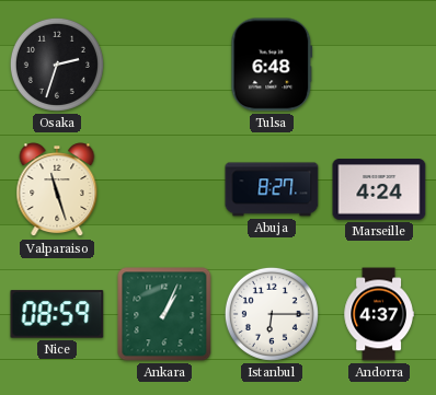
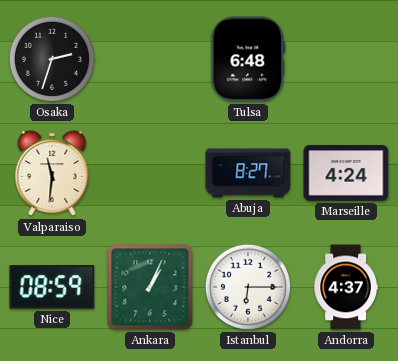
Valparaiso: 11:27 -> 11:31
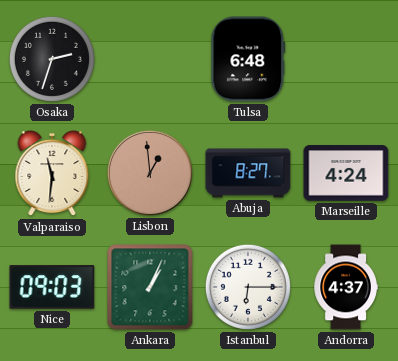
Lisbon: none -> 12:59
Nice: 08:59 -> 09:03
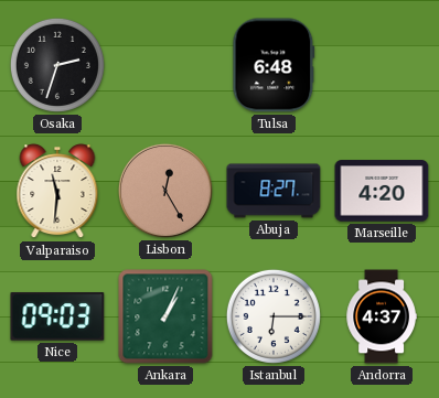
Lisbon: 12:59 -> 12:25
Marseille: 4:24 -> 4:20
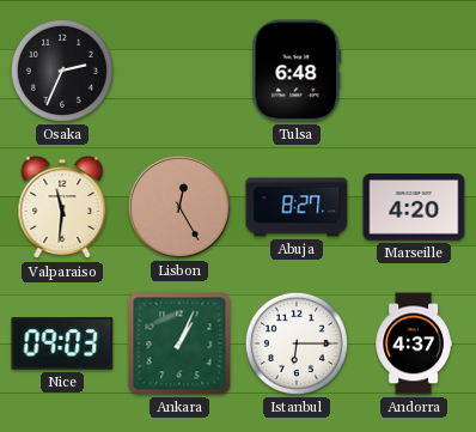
Osaka: 2:33 -> 2:34
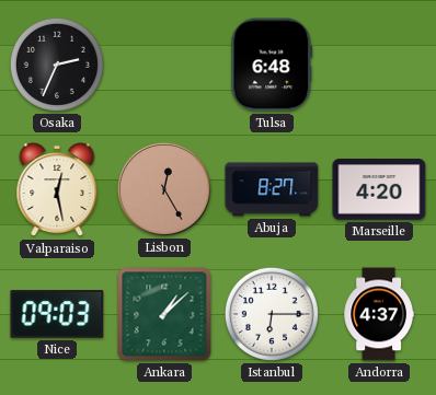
Valparaiso: 11:31 -> 12:28
Ankara: 1:04 -> 1:08
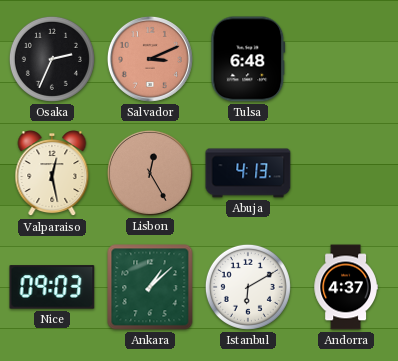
Salvador: none -> 3:11
Abuja: 8:27 -> 4:13
Marseille: 4:20 -> none
Istanbul: 6:15 -> 6:10
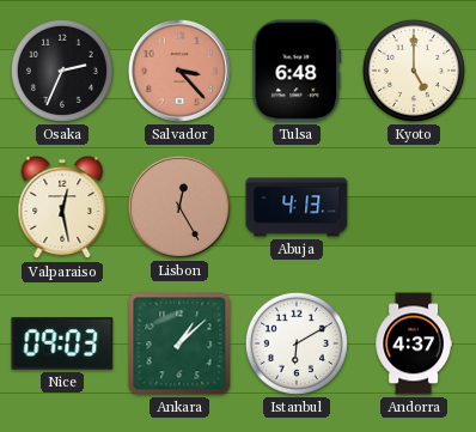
Salvador: 3:11 -> 3:23
Kyoto: none -> 5:00
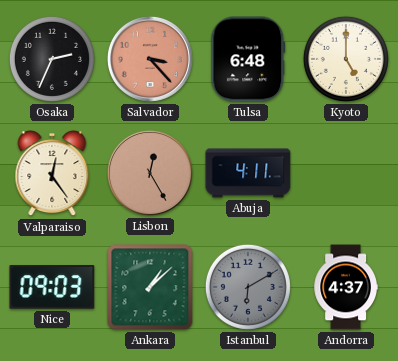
Valparaiso: 12:28 -> 12:24
Abuja: 4:13 -> 4:11
Istanbul dial: white -> grey
